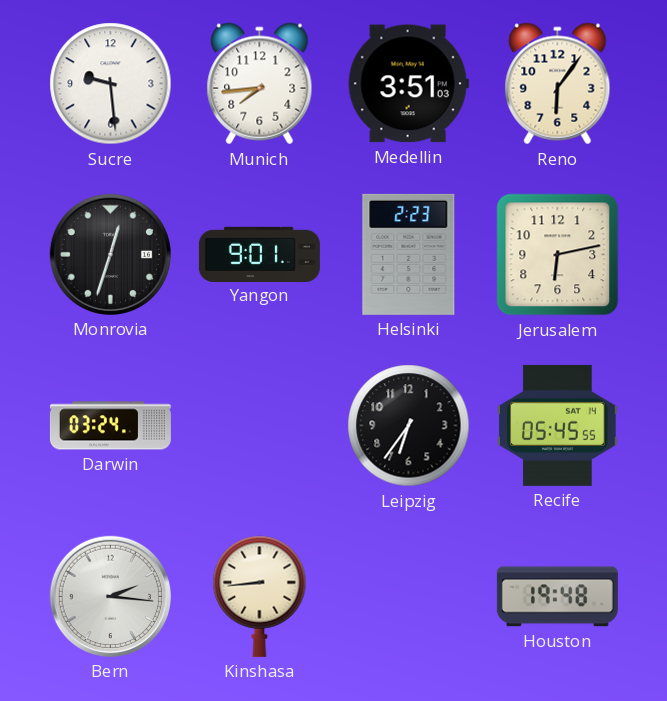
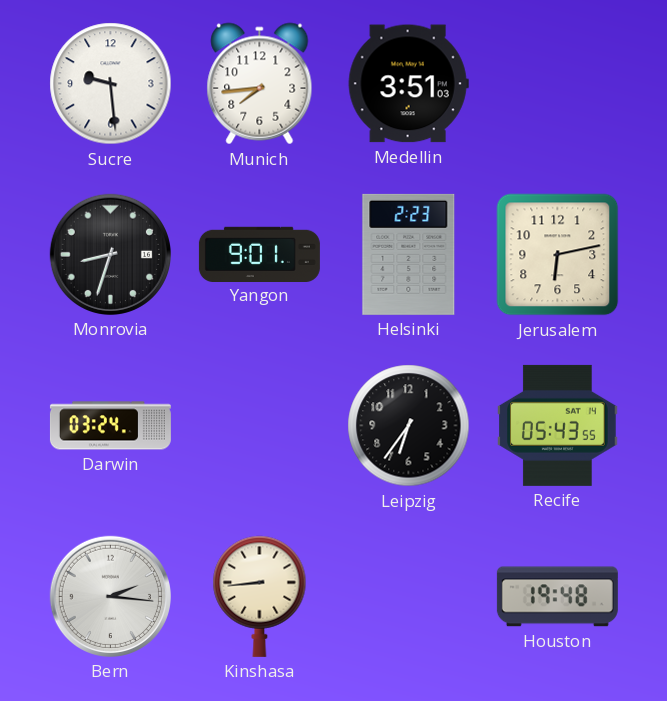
Reno: 6:06 -> none
Monrovia: 12:33 -> 8:33
Recife: 05:45 -> 05:43
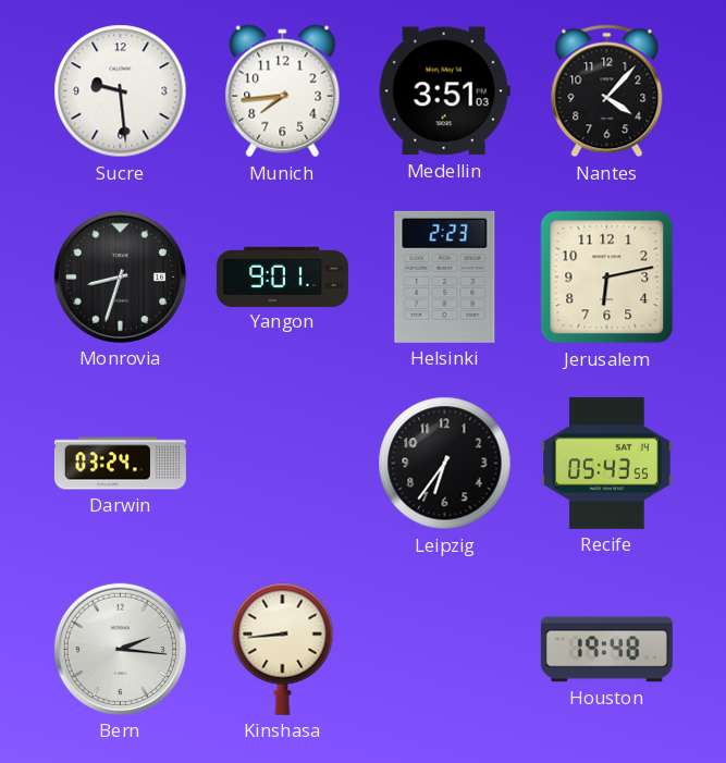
Nantes: none -> 4:07
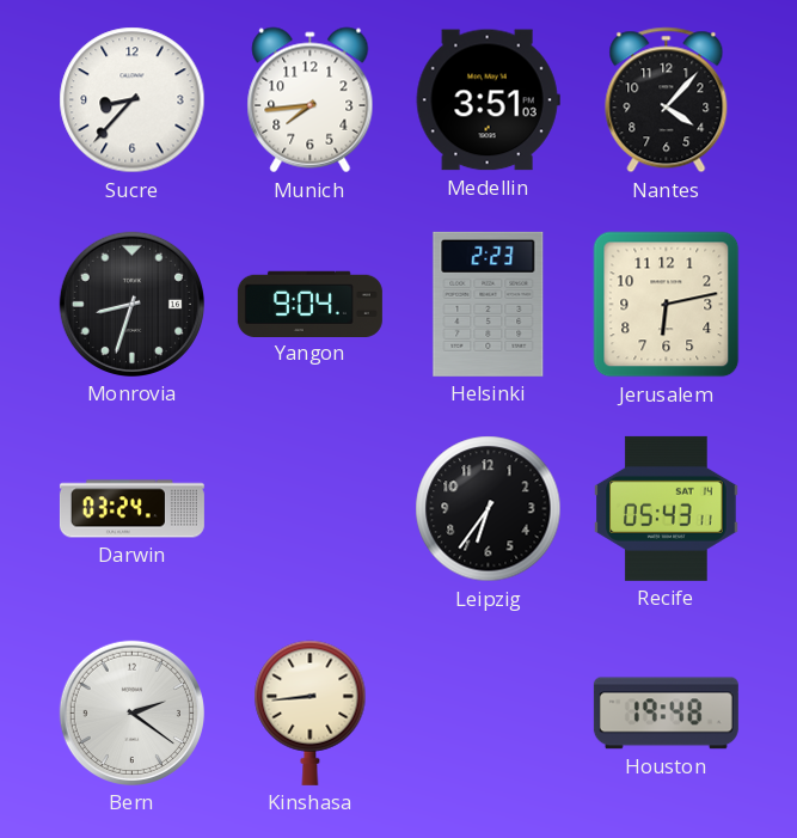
Sucre: 9:29 -> 8:37
Yangon: 9:01 -> 9:04
Recife: 05:43:55 -> 05:43:11
Bern: 2:16 -> 2:21
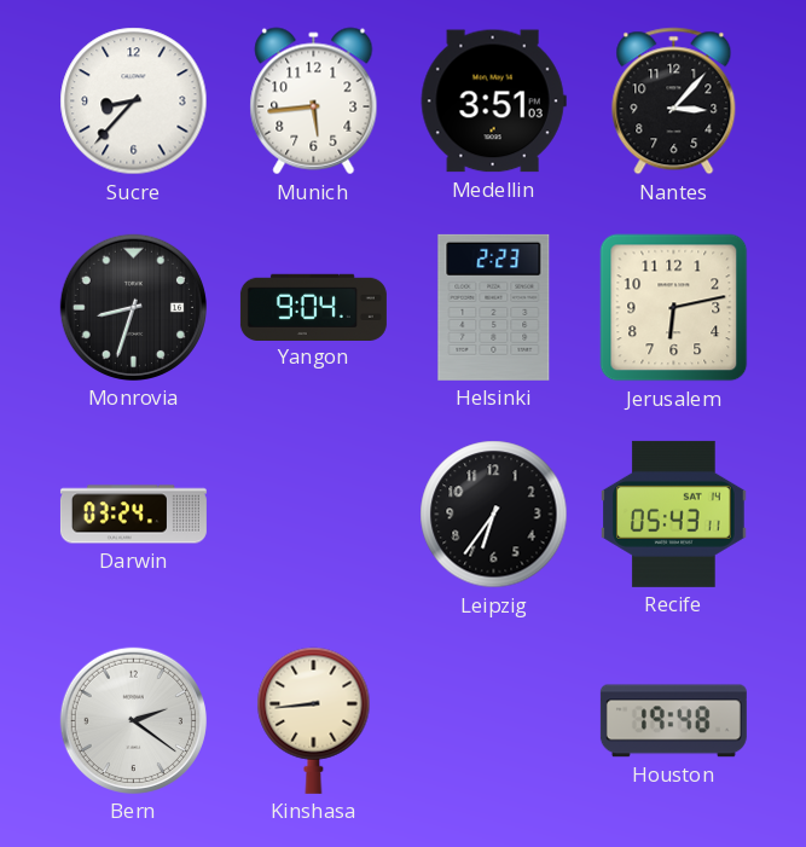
Munich: 7:44 -> 5:44
Nantes: 4:07 -> 3:07
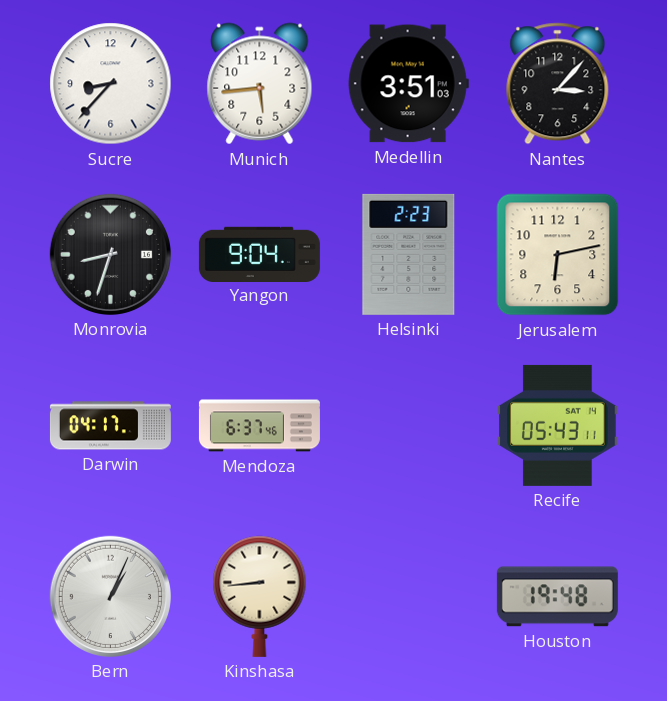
Darwin: 03:24 -> 04:17
Mendoza: none -> 6:37
Leipzig: 6:36 -> none
Bern: 2:21 -> 1:04
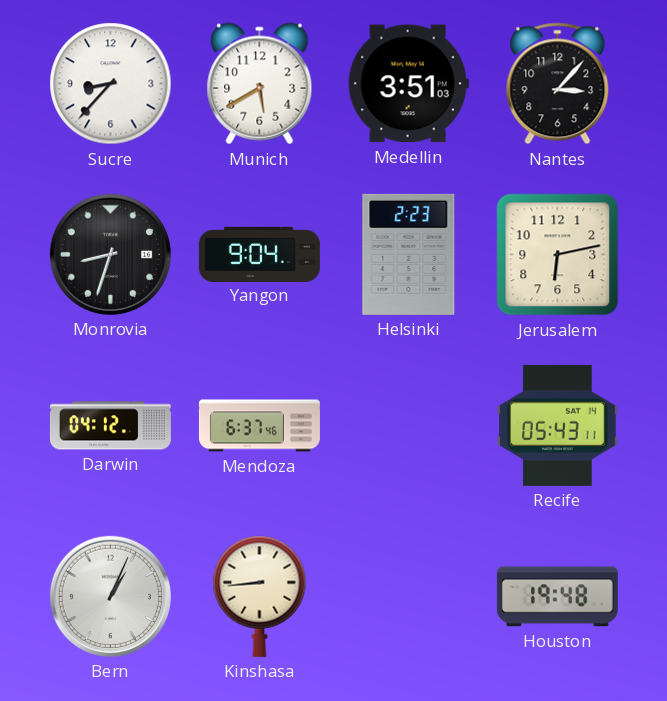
Munich: 5:44 -> 5:40
Darwin: 04:17 -> 04:12
